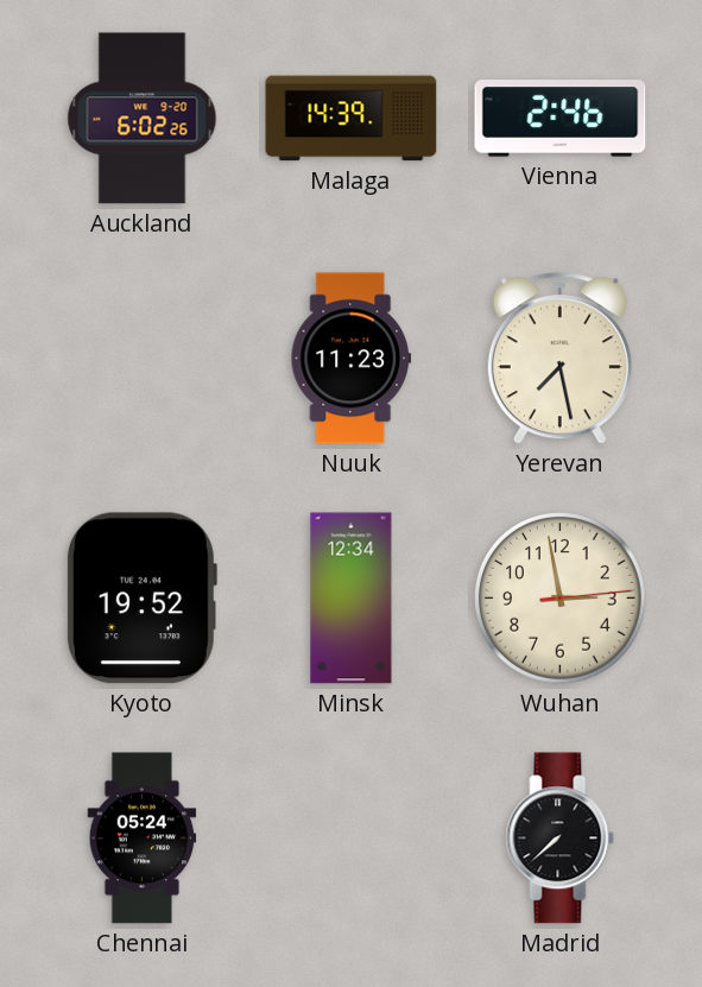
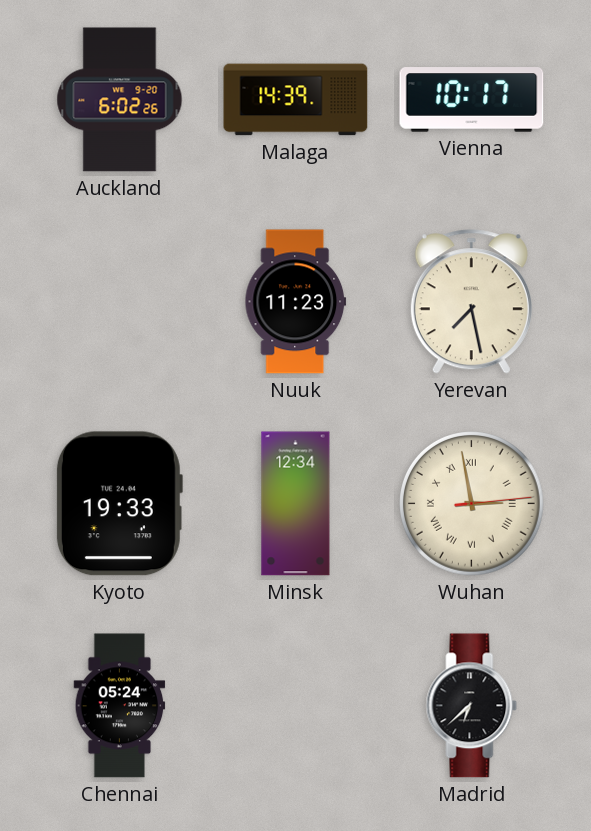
Vienna: 2:46 -> 10:17
Kyoto: 19:52 -> 19:33
Wuhan numerals: Arabic -> Roman
Madrid: 7:38 -> 6:38
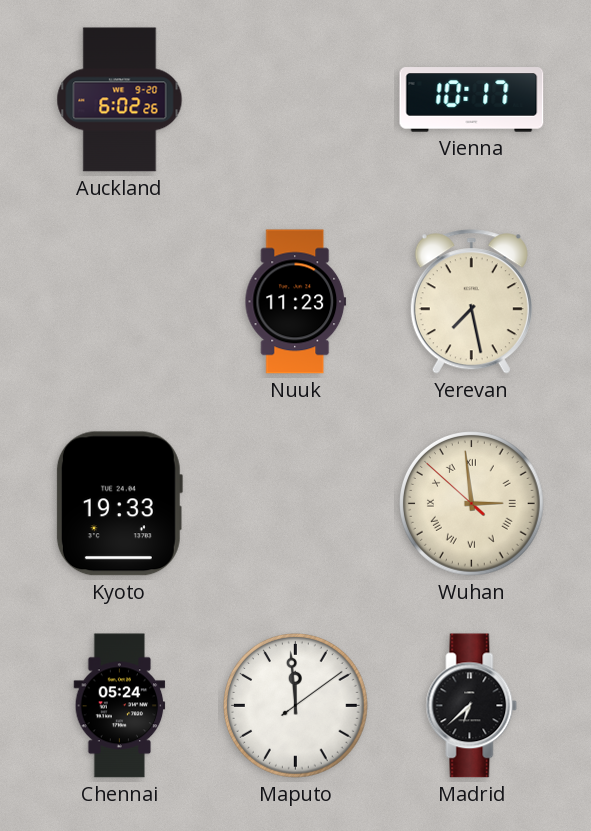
Malaga: 14:39 -> none
Minsk: 12:34 -> none
Wuhan: 2:58:14 -> 2:58:52
Maputo: none -> 11:59
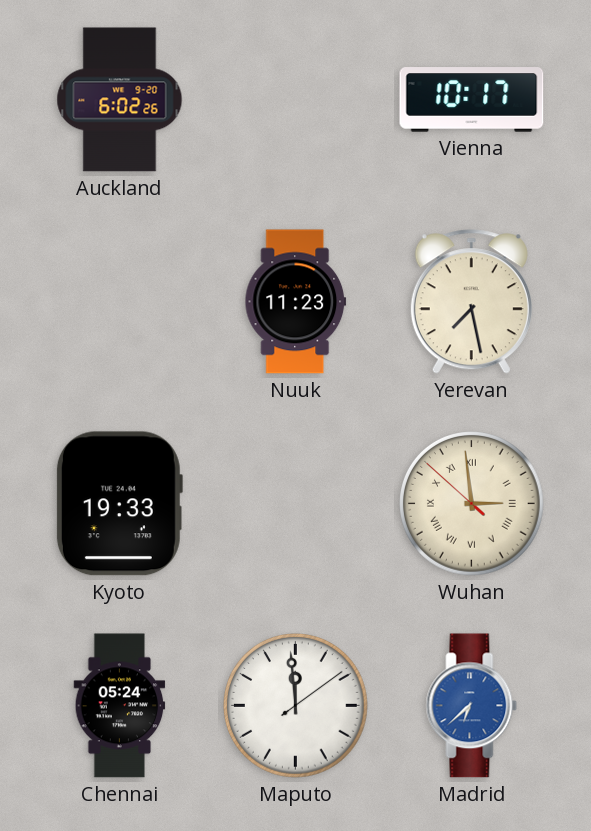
Madrid dial: black -> blue
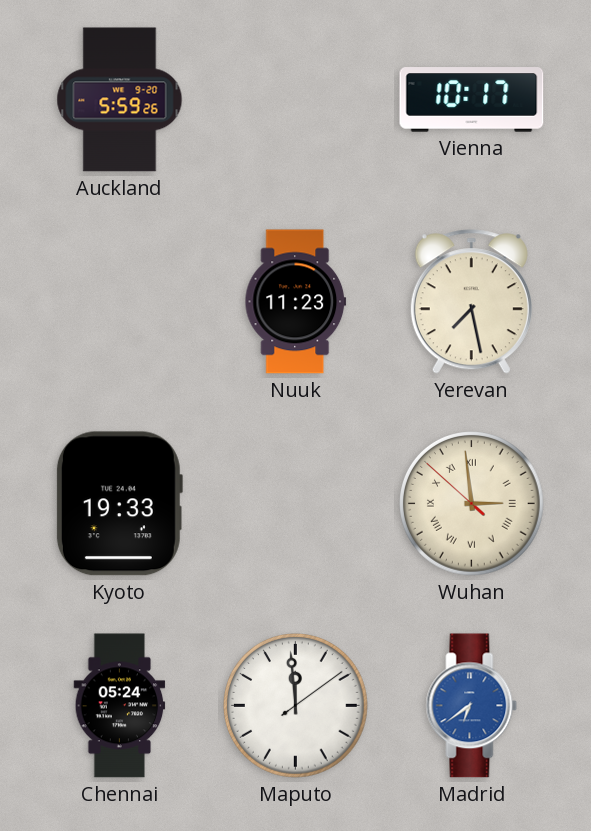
Auckland: 6:02 -> 5:59
Madrid: 6:38 -> 6:39
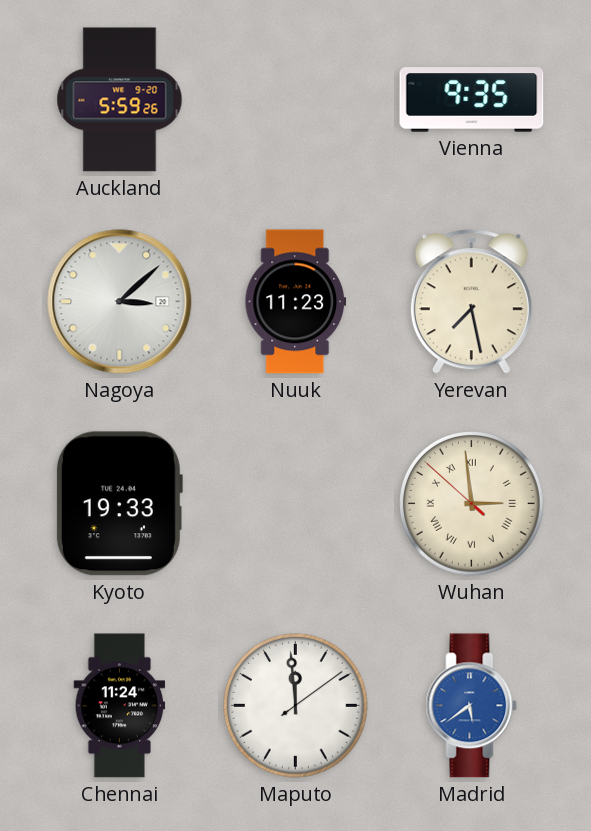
Vienna: 10:17 -> 9:35
Nagoya: none -> 3:08
Chennai: 05:24 -> 11:24
Madrid: 6:39 -> 5:39
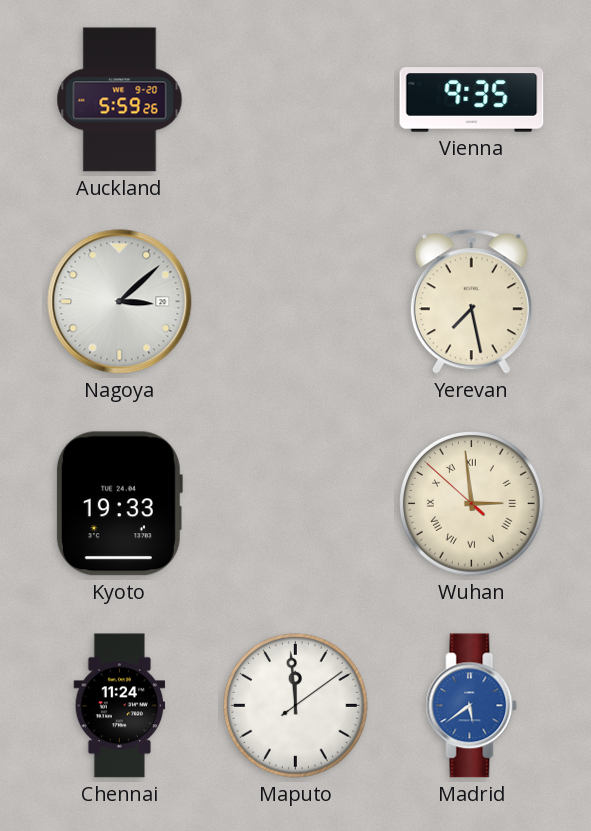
Nuuk: 11:23 -> none
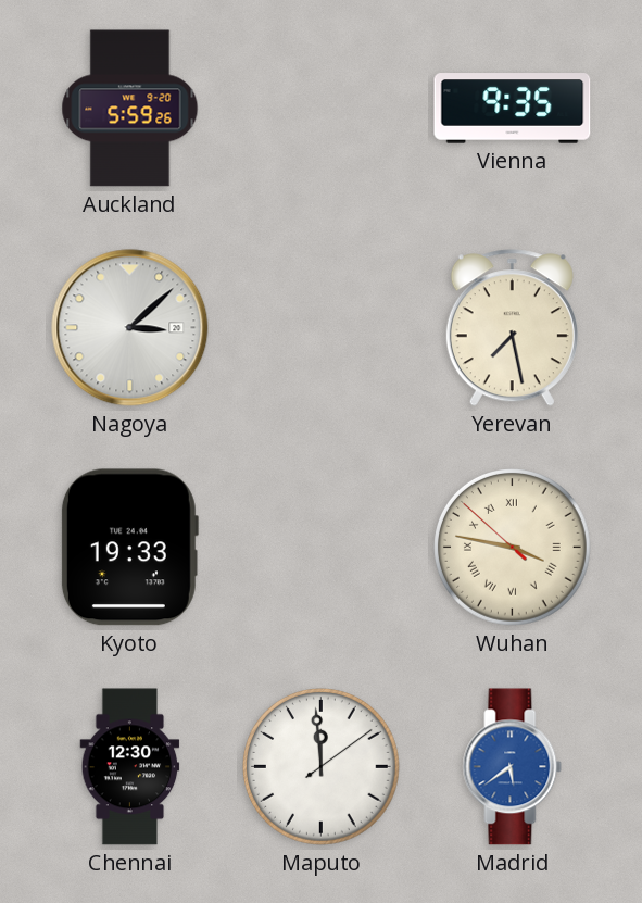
Wuhan: 2:58 -> 3:46
Chennai: 11:24 -> 12:30
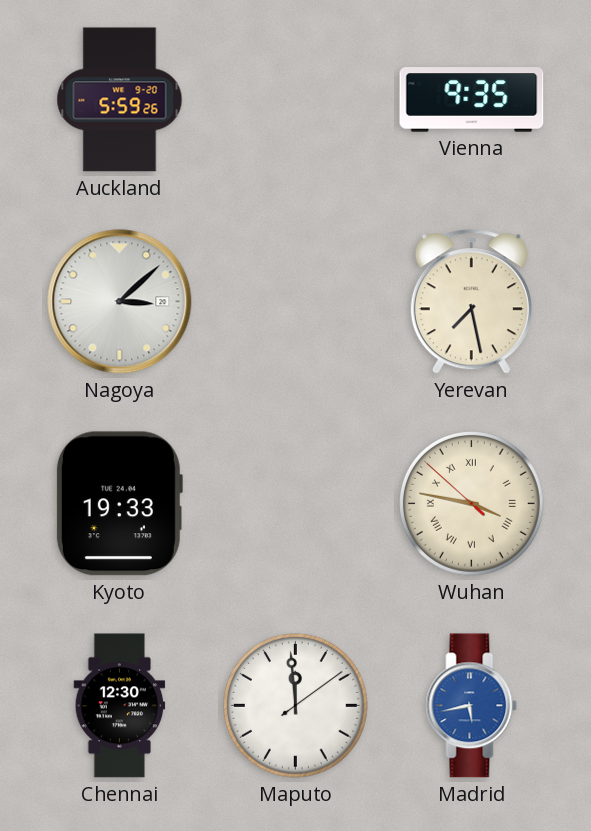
Madrid: 5:39 -> 5:43
